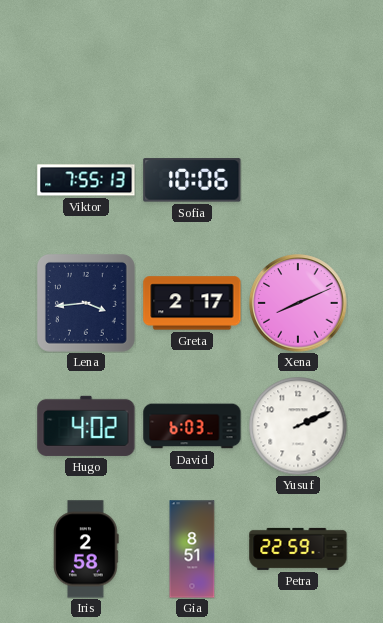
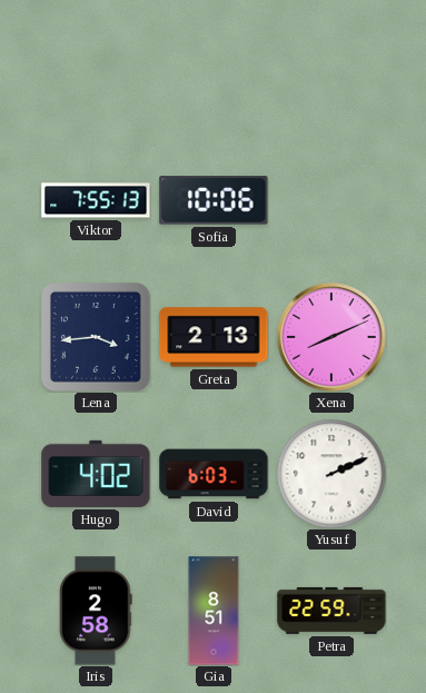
Greta: 2:17 -> 2:13
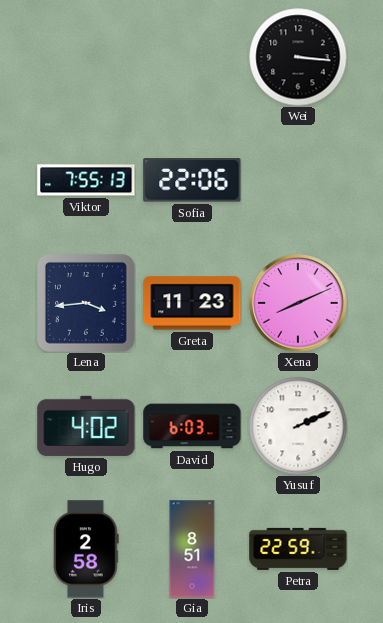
Wei: none -> 3:16
Sofia: 10:06 -> 22:06
Greta: 2:13 -> 11:23
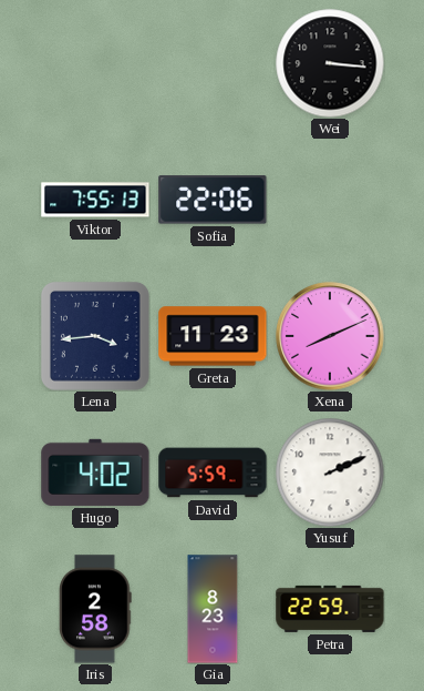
David: 6:03 -> 5:59
Gia: 8:51 -> 8:23
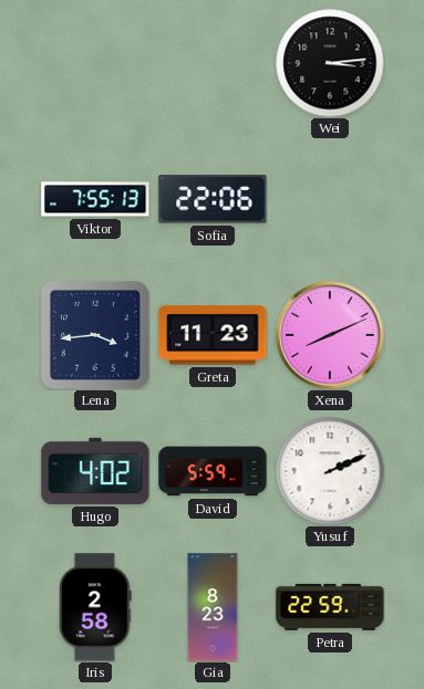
Wei: 3:16 -> 3:14
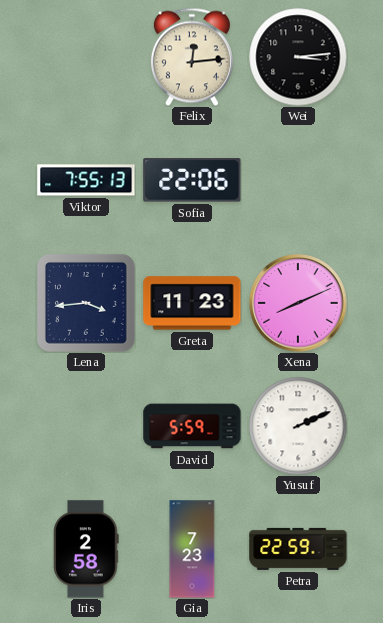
Felix: none -> 12:14
Hugo: 4:02 -> none
Gia: 8:23 -> 7:23
